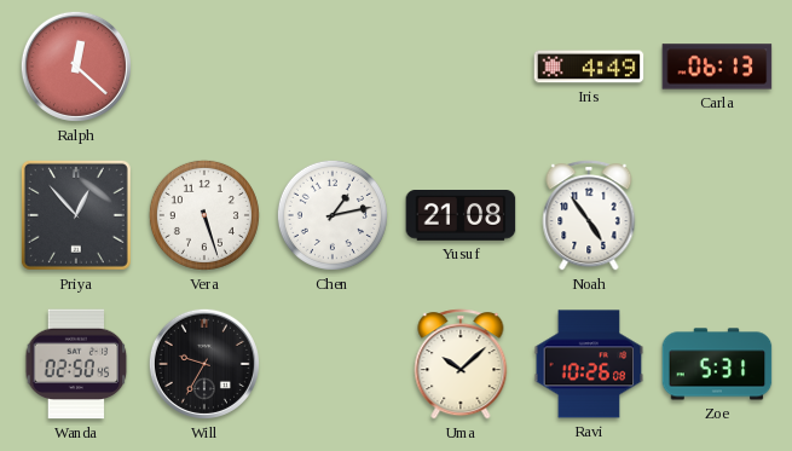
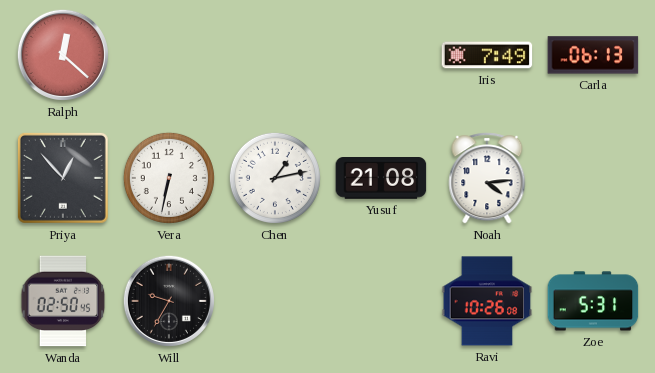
Iris: 4:49 -> 7:49
Vera: 5:27 -> 6:32
Noah: 4:54 -> 4:14
Uma: 10:08 -> none
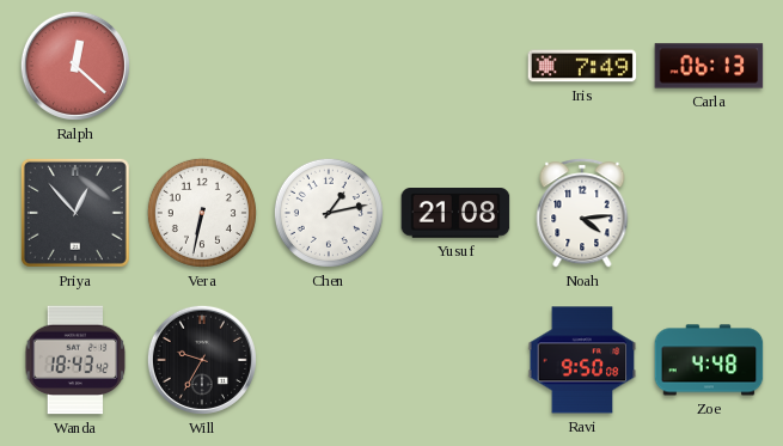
Wanda: 02:50 -> 18:43
Ravi: 10:26 -> 9:50
Zoe: 5:31 -> 4:48
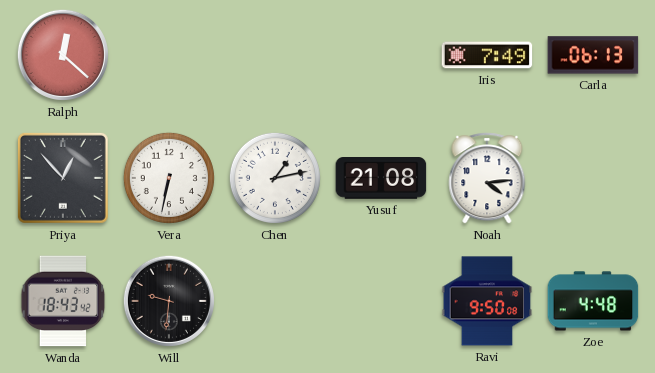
Will: 9:35 -> 9:31
